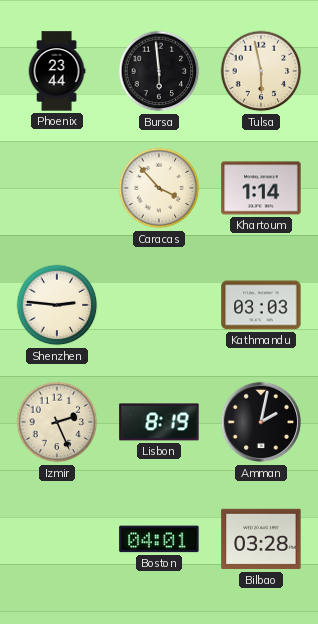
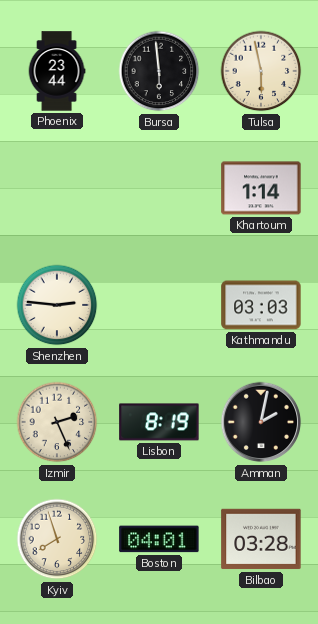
Caracas: 3:53 -> none
Kyiv: none -> 7:57
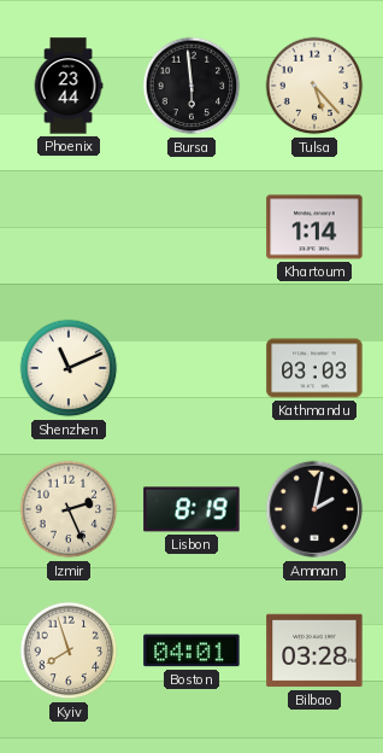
Tulsa: 5:58 -> 5:23
Shenzhen: 2:46 -> 11:11
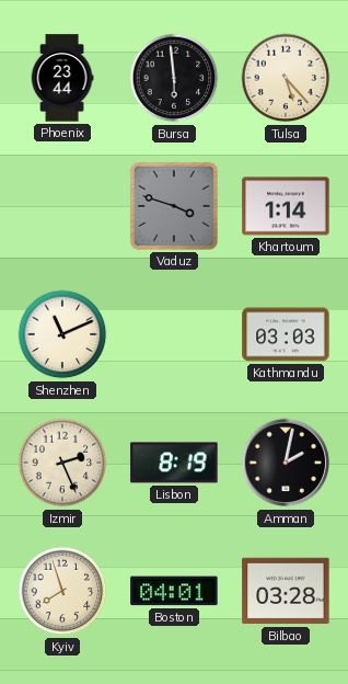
Vaduz: none -> 3:48
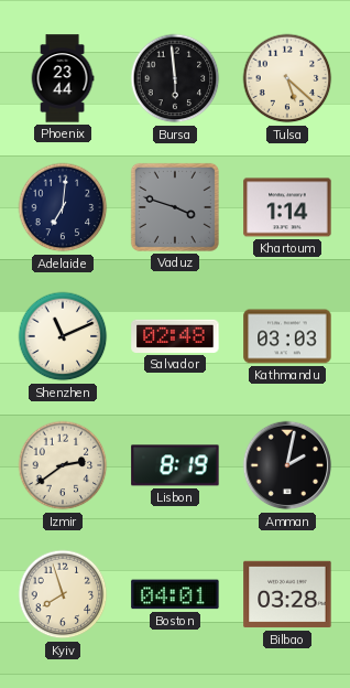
Tulsa: 5:23 -> 5:22
Adelaide: none -> 7:01
Salvador: none -> 02:48
Izmir: 2:26 -> 2:39
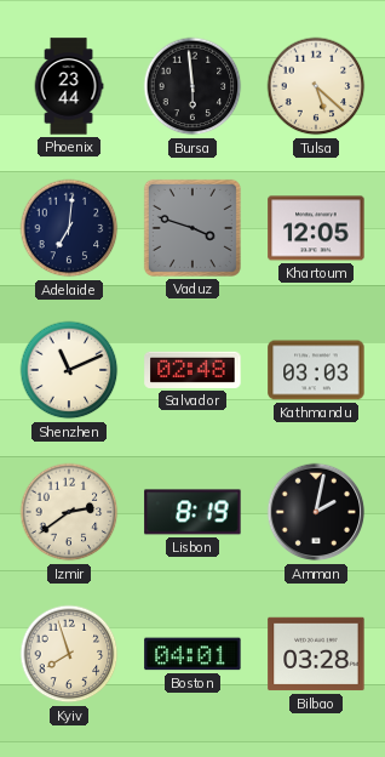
Khartoum: 1:14 -> 12:05
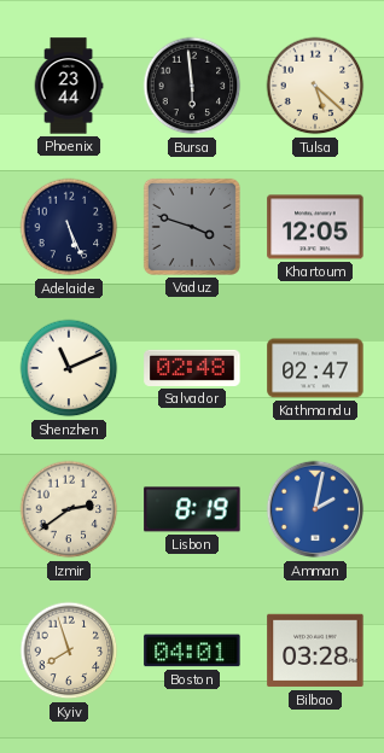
Adelaide: 7:01 -> 5:26
Kathmandu: 03:03 -> 02:47
Amman dial: black -> blue
